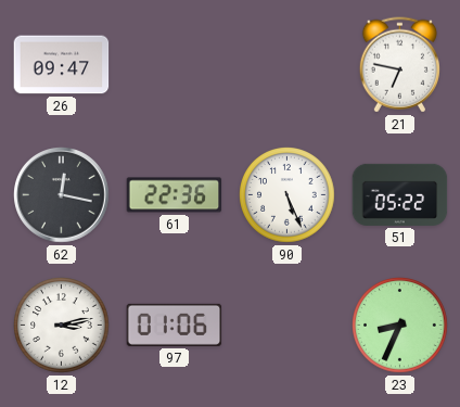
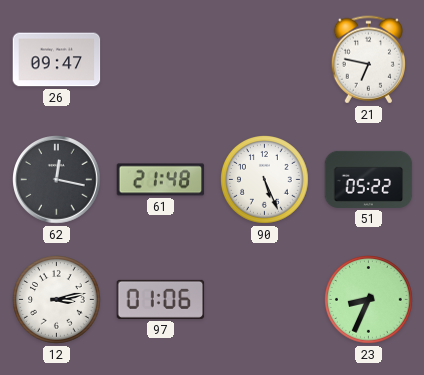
61: 22:36 -> 21:48
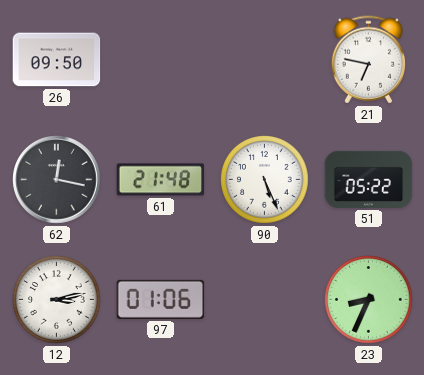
26: 09:47 -> 09:50
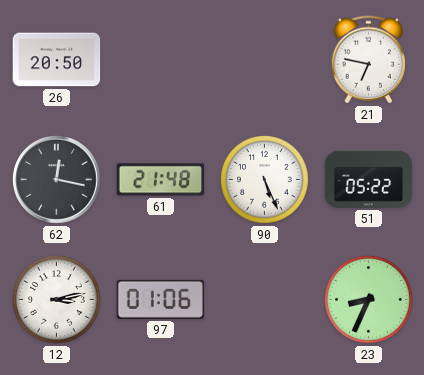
26: 09:50 -> 20:50
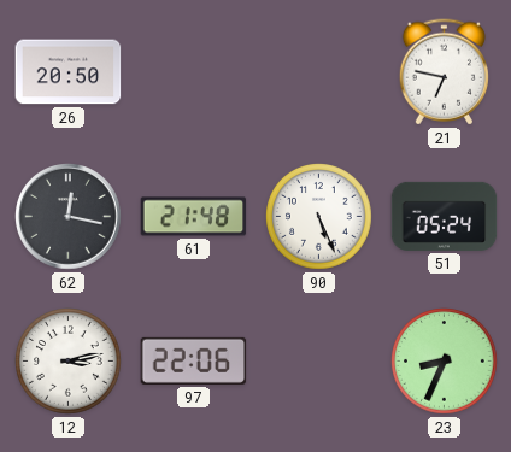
51: 05:22 -> 05:24
97: 01:06 -> 22:06
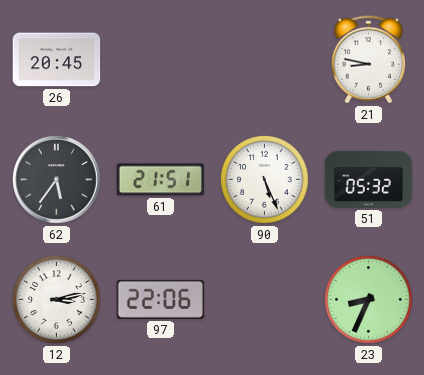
26: 20:50 -> 20:45
21: 6:47 -> 8:47
62: 12:17 -> 5:36
61: 21:48 -> 21:51
51: 05:24 -> 05:32
